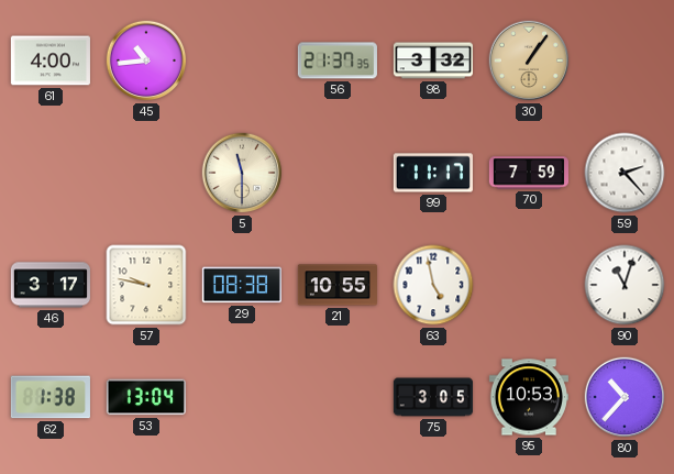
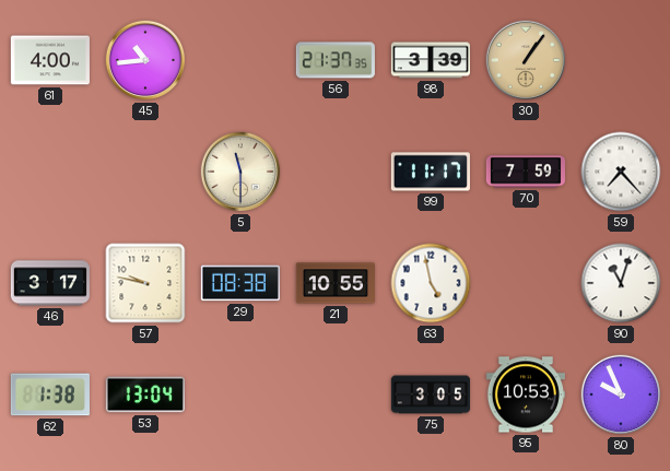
98: 3:32 -> 3:39
59: 2:23 -> 7:23
80: 10:37 -> 9:56
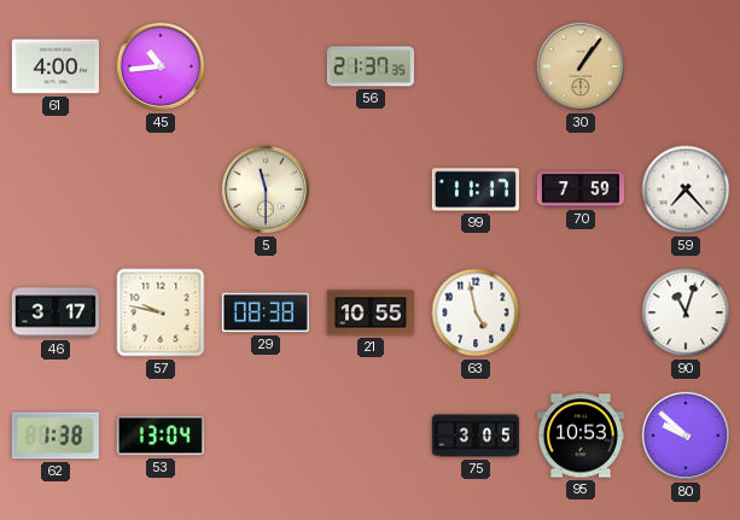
98: 3:39 -> none
80: 9:56 -> 9:52
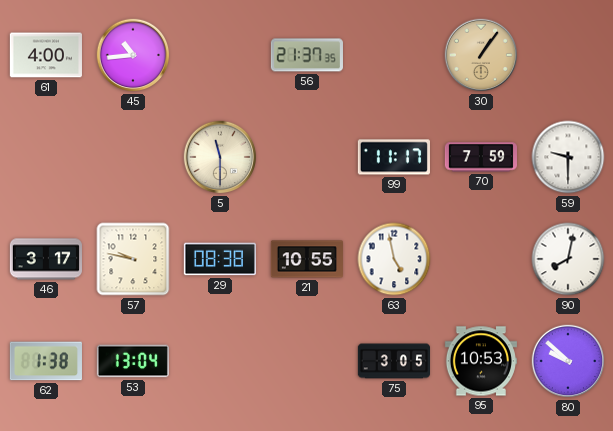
59: 7:23 -> 9:30
90: 11:03 -> 8:02
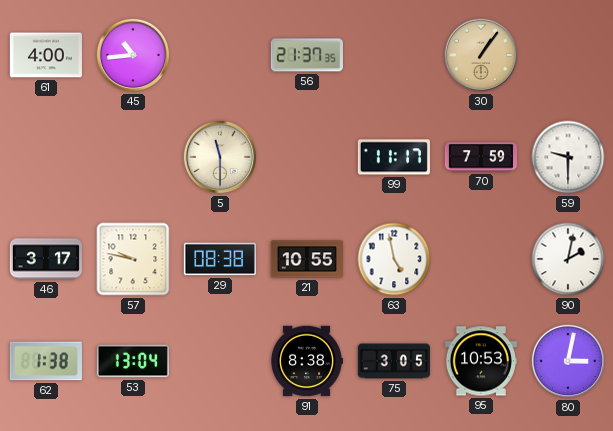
90: 8:02 -> 2:02
91: none -> 8:38
80: 9:52 -> 3:02
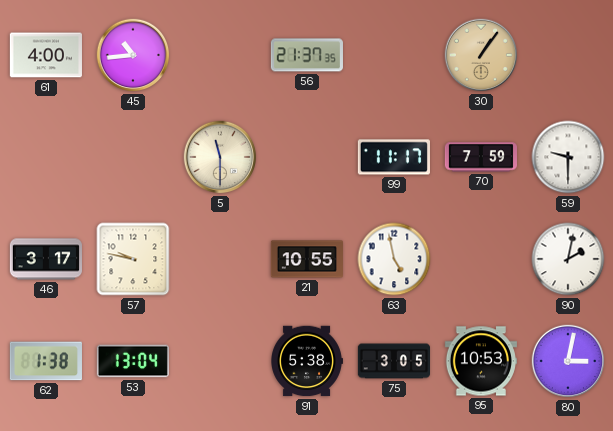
29: 08:38 -> none
91: 8:38 -> 5:38
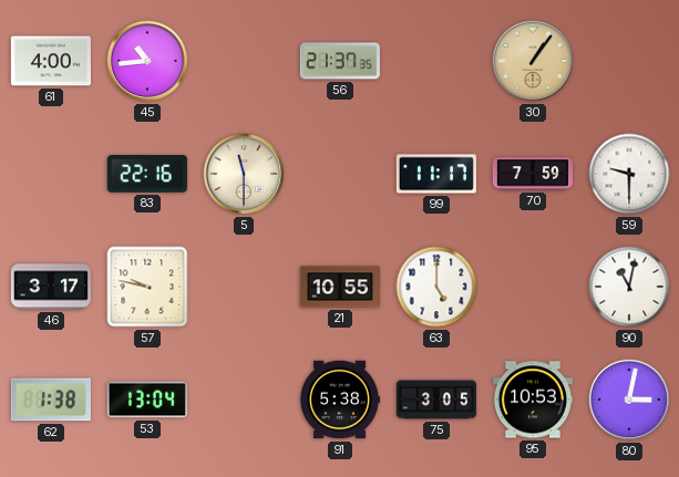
83: none -> 22:16
63: 4:58 -> 5:00
90: 2:02 -> 11:02
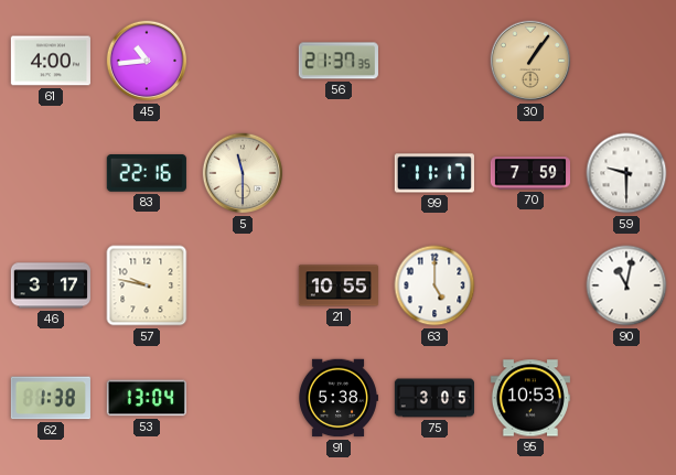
80: 3:02 -> none
